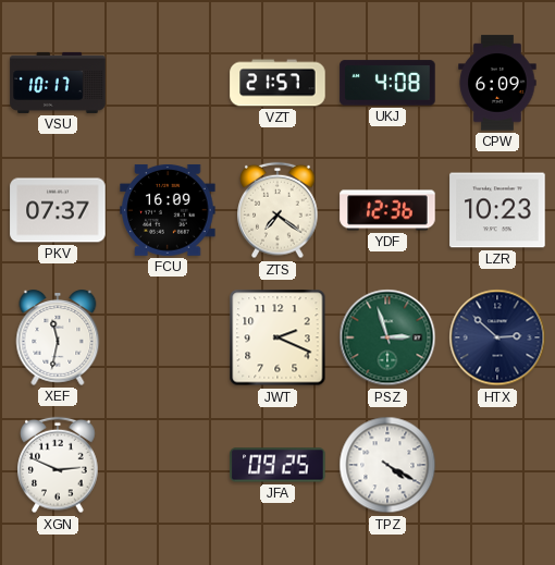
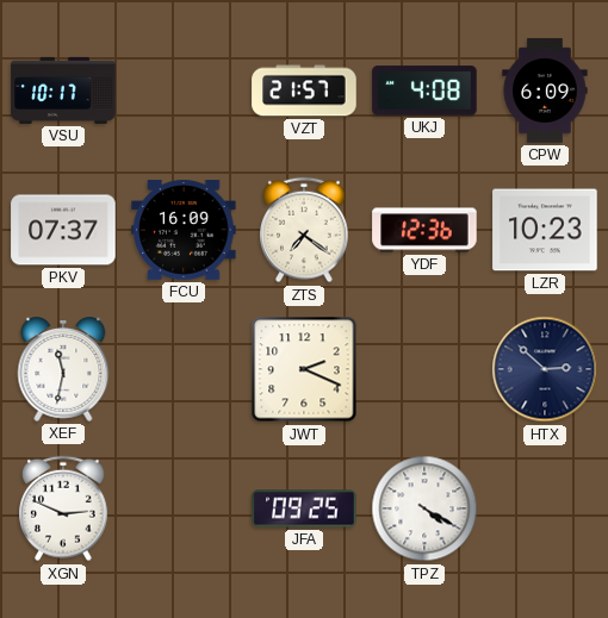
PSZ: 2:57 -> none
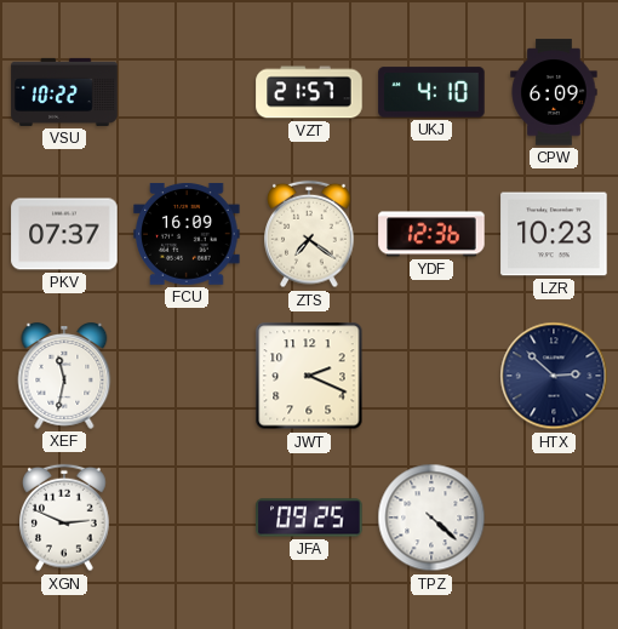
VSU: 10:17 -> 10:22
UKJ: 4:08 -> 4:10
TPZ: 4:20 -> 4:22
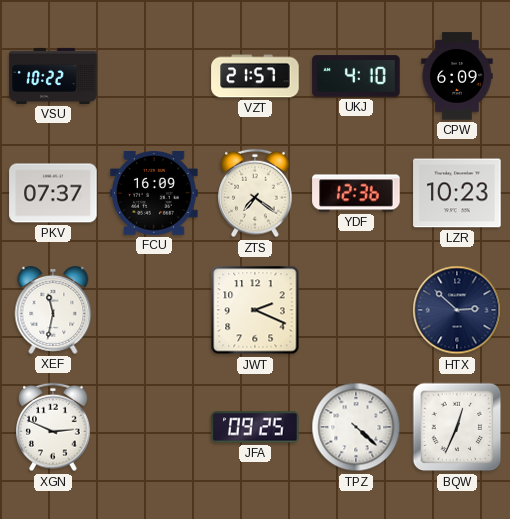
BQW: none -> 12:34
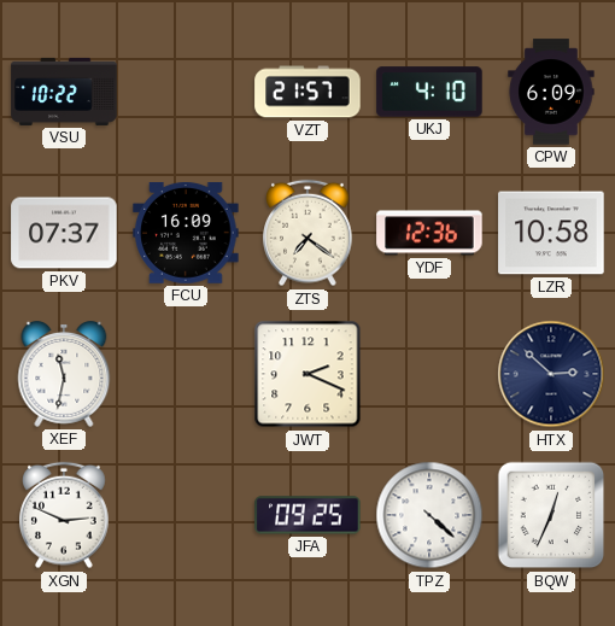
LZR: 10:23 -> 10:58
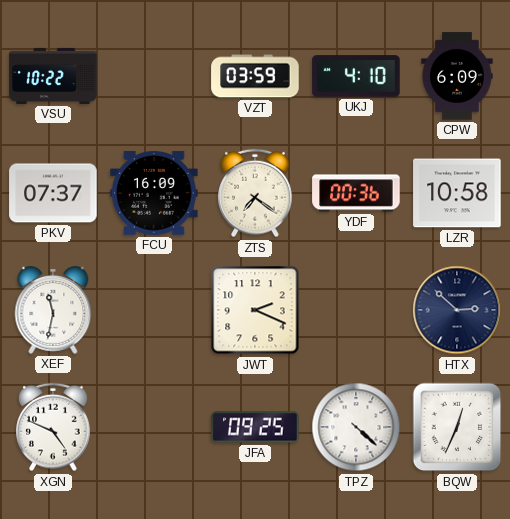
VZT: 21:57 -> 03:59
YDF: 12:36 -> 00:36
XGN: 2:49 -> 4:49
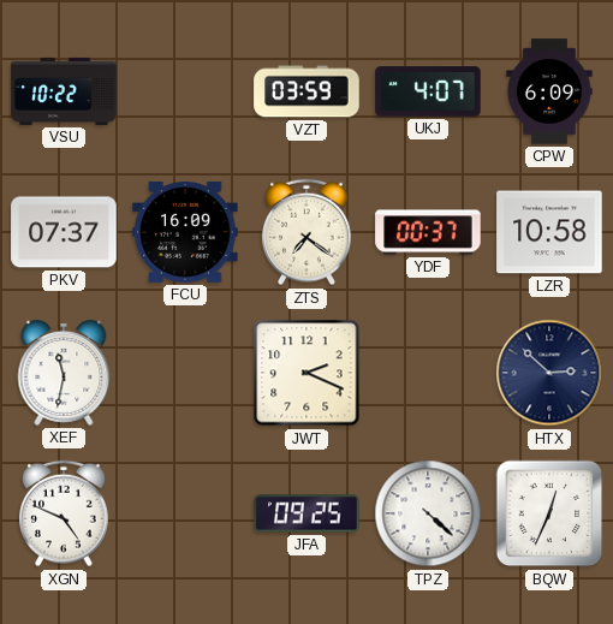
UKJ: 4:10 -> 4:07
YDF: 00:36 -> 00:37
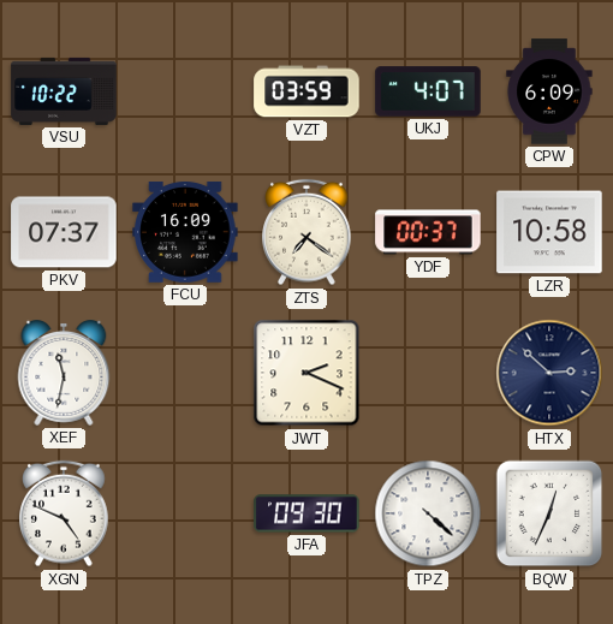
JFA: 09:25 -> 09:30
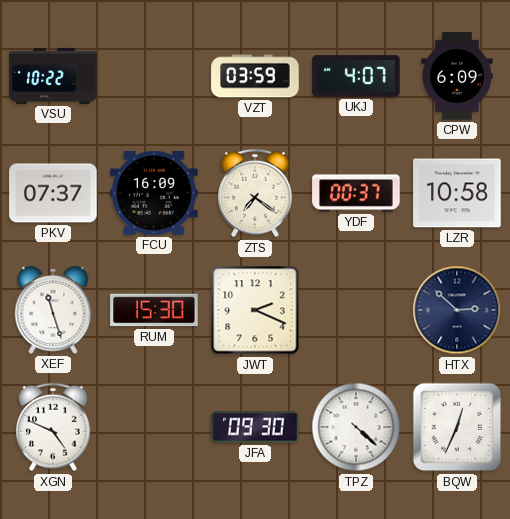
XEF: 11:32 -> 11:27
RUM: none -> 15:30
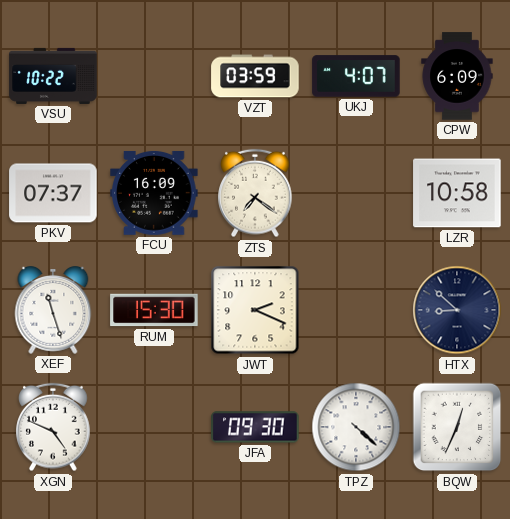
YDF: 00:37 -> none
HTX: 2:52 -> 8:52
